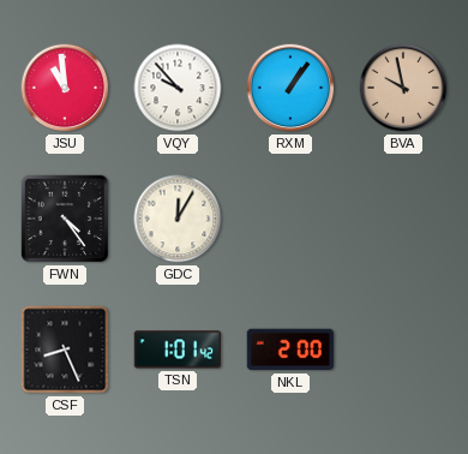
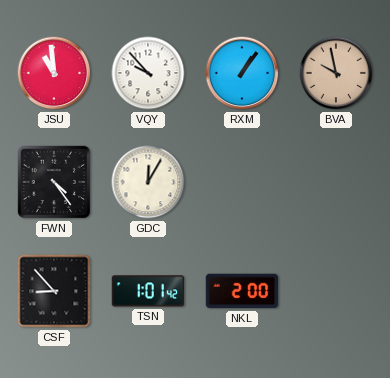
CSF: 8:26 -> 8:53
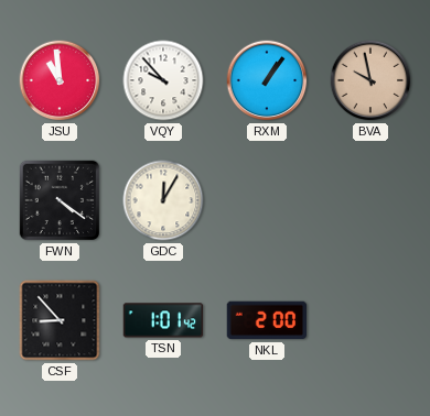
FWN: 4:24 -> 4:21
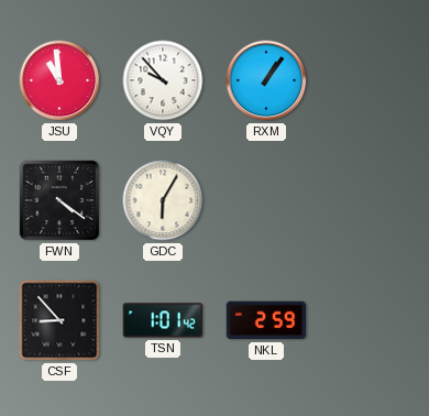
BVA: 9:58 -> none
GDC: 12:05 -> 6:05
NKL: 2:00 -> 2:59
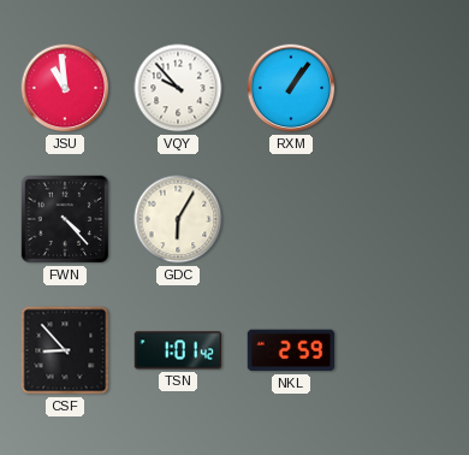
FWN: 4:21 -> 4:23
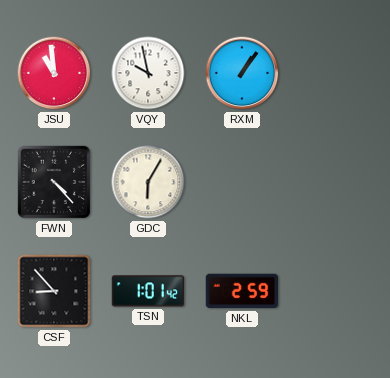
VQY: 9:53 -> 9:58
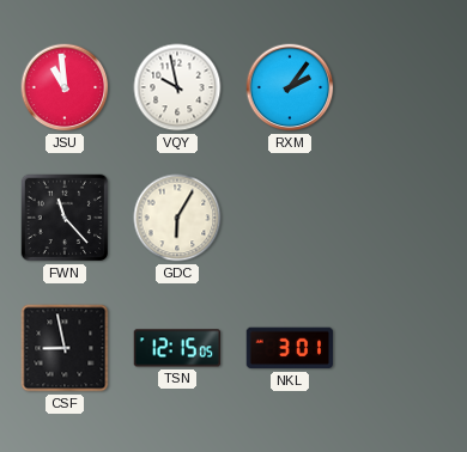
RXM: 1:06 -> 2:06
FWN: 4:23 -> 11:23
CSF: 8:53 -> 8:58
TSN: 1:01 -> 12:15
NKL: 2:59 -> 3:01
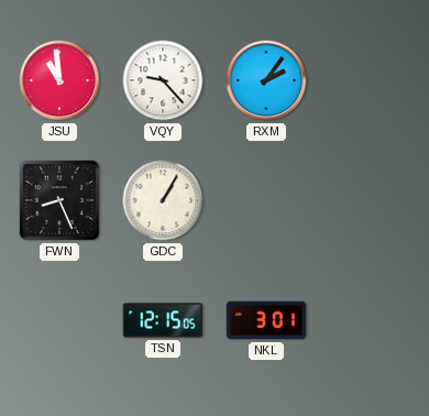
VQY: 9:58 -> 9:23
FWN: 11:23 -> 8:26
GDC: 6:05 -> 1:05
CSF: 8:58 -> none
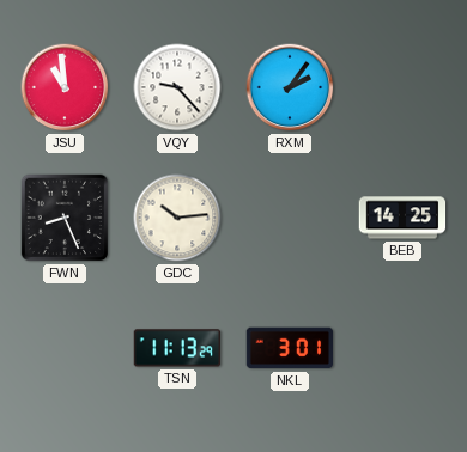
GDC: 1:05 -> 10:14
BEB: none -> 14:25
TSN: 12:15 -> 11:13
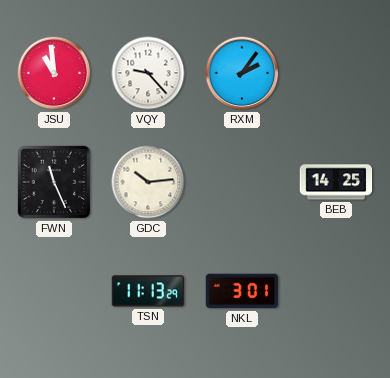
FWN: 8:26 -> 11:26
